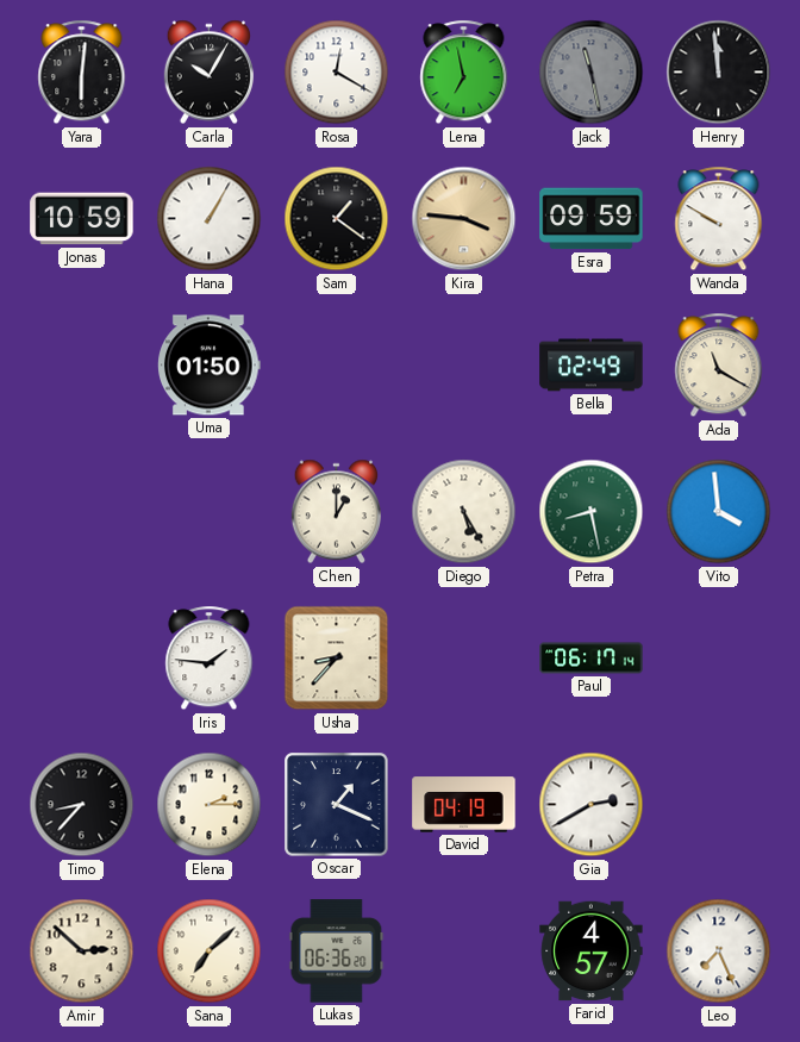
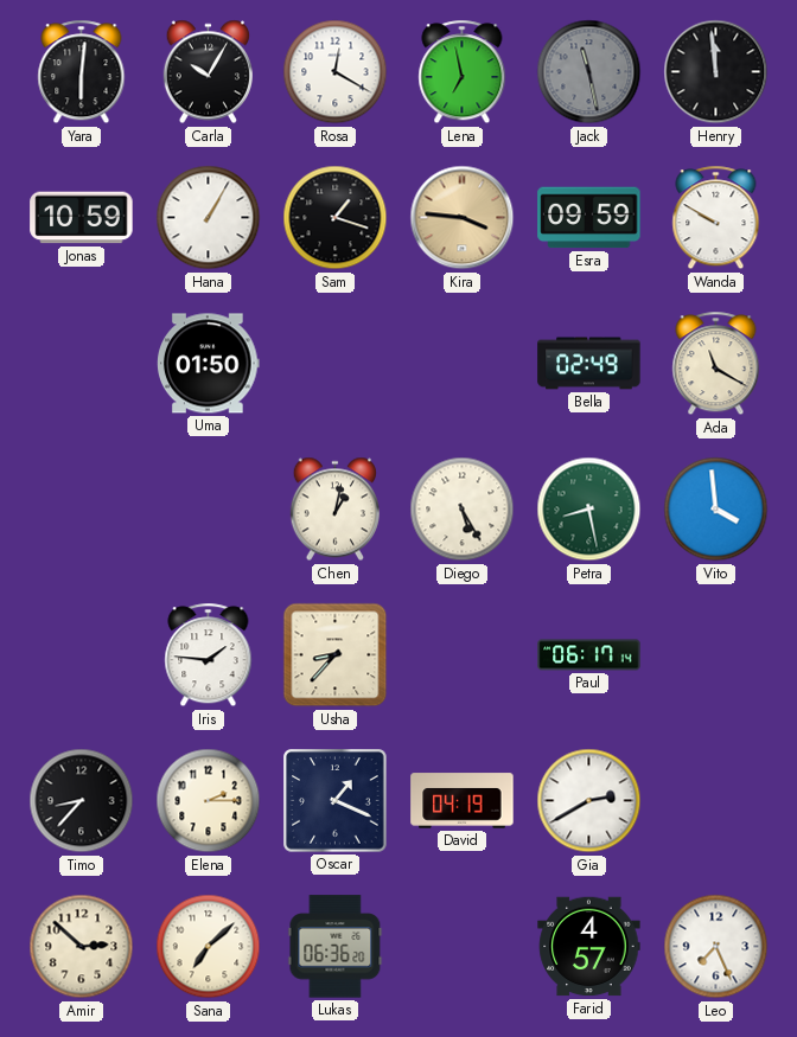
Sam: 1:21 -> 1:18
Chen: 1:00 -> 1:02
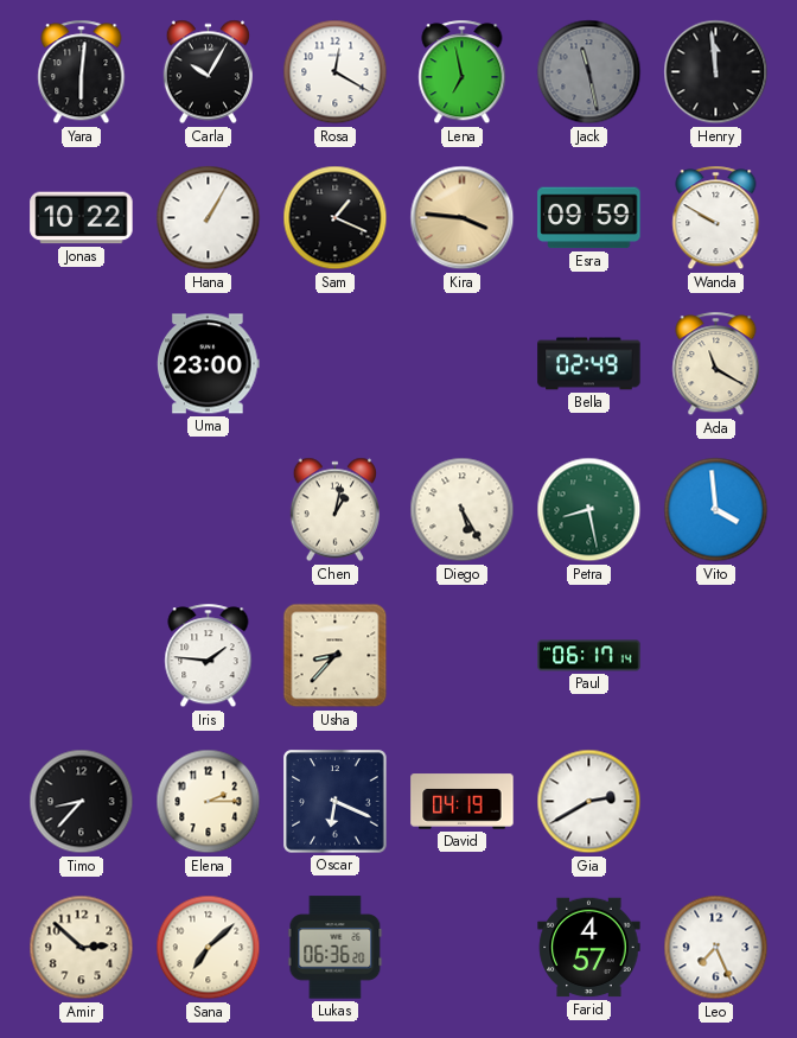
Jonas: 10:59 -> 10:22
Sam: 1:18 -> 1:19
Uma: 01:50 -> 23:00
Oscar: 1:19 -> 6:19
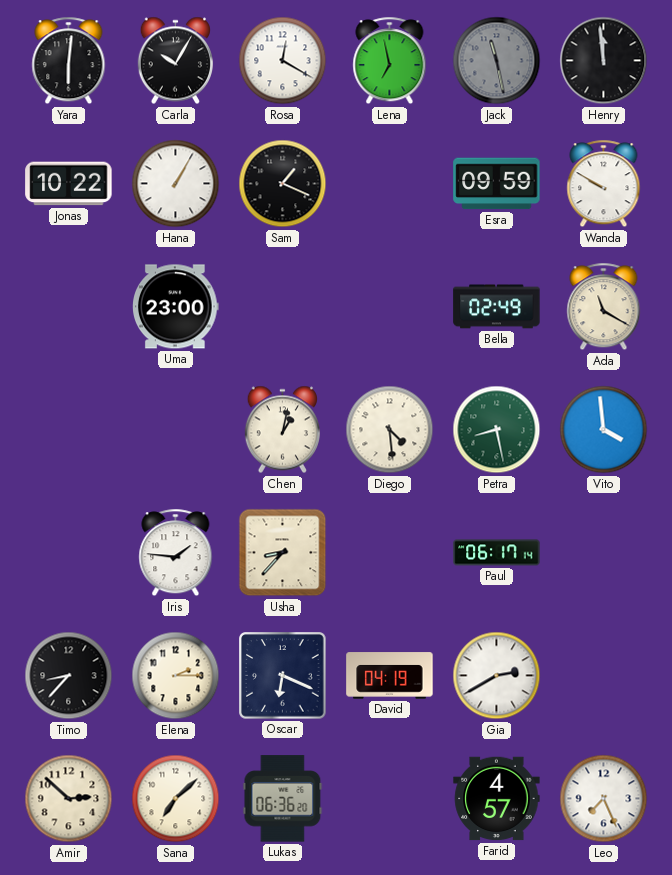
Kira: 3:46 -> none
Diego: 5:25 -> 4:29
